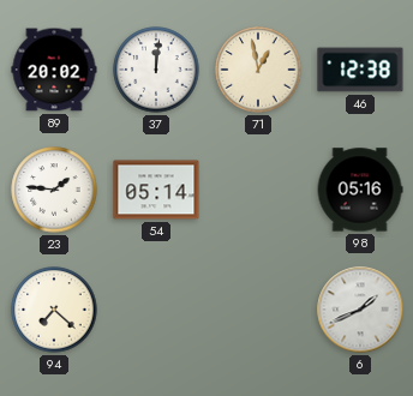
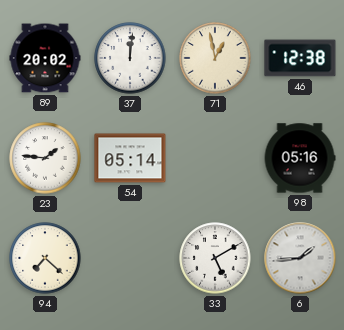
33: none -> 5:10
6: 1:41 -> 1:44
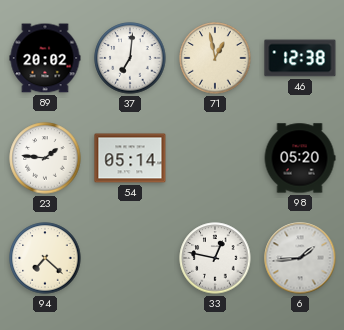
37: 12:01 -> 7:01
98: 05:16 -> 05:20
33: 5:10 -> 12:47
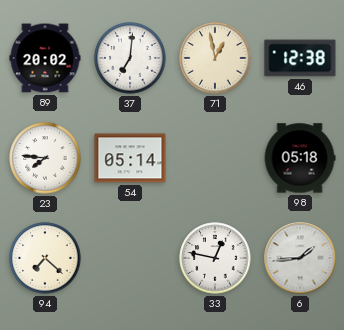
23: 1:46 -> 7:46
98: 05:20 -> 05:18
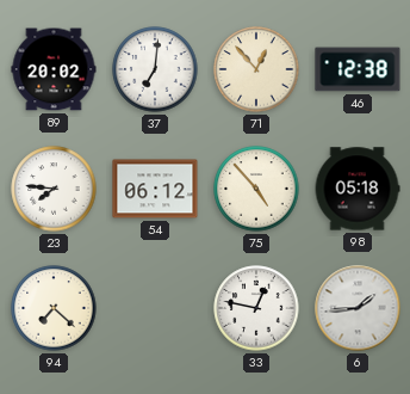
71: 12:58 -> 12:53
54: 05:14 -> 06:12
75: none -> 4:53
